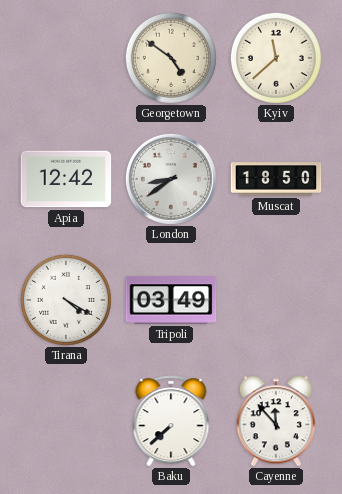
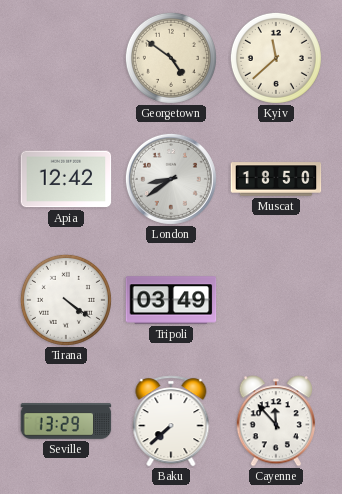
Tirana: 4:20 -> 4:21
Seville: none -> 13:29
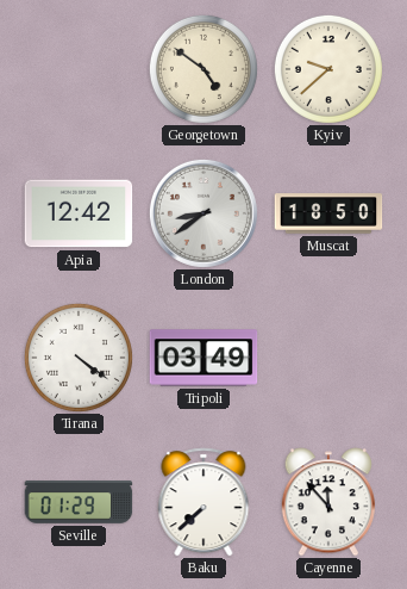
Kyiv: 11:38 -> 9:38
Seville: 13:29 -> 01:29
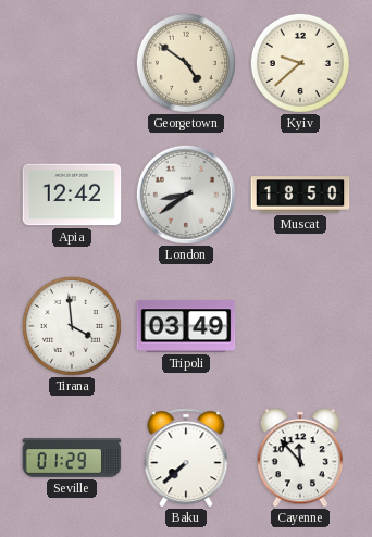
Tirana: 4:21 -> 3:59
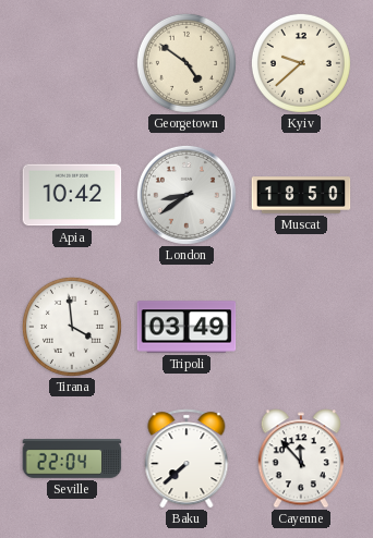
Apia: 12:42 -> 10:42
Seville: 01:29 -> 22:04
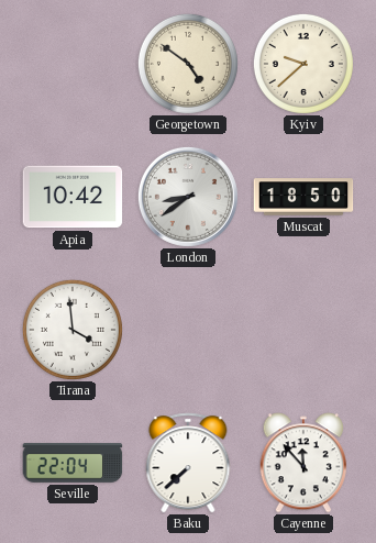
Tripoli: 03:49 -> none
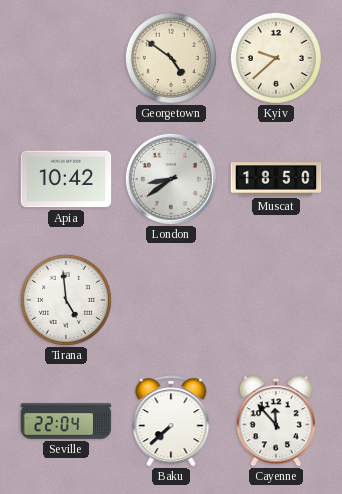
Tirana: 3:59 -> 4:59
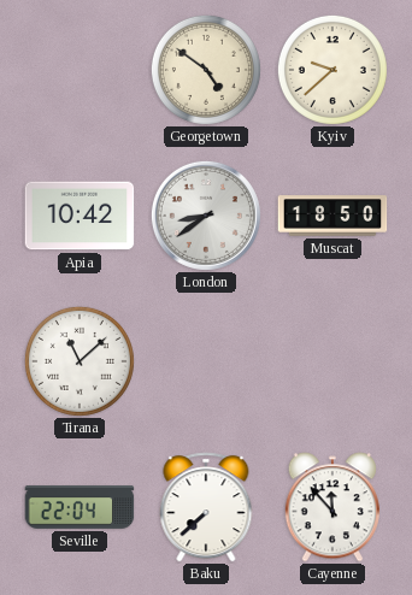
Tirana: 4:59 -> 11:08
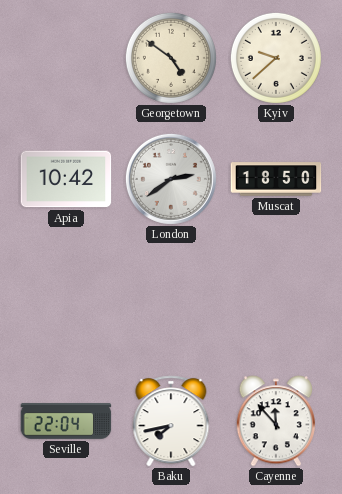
London: 8:39 -> 2:39
Tirana: 11:08 -> none
Baku: 7:38 -> 7:43
